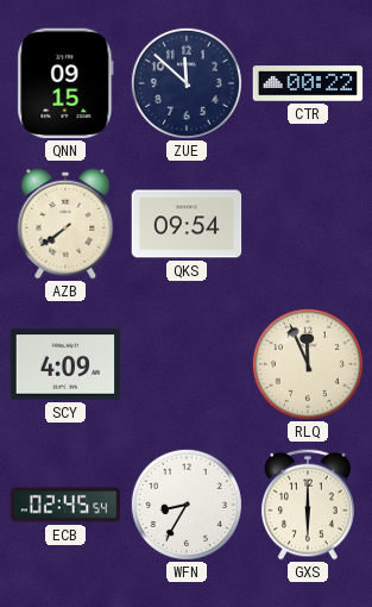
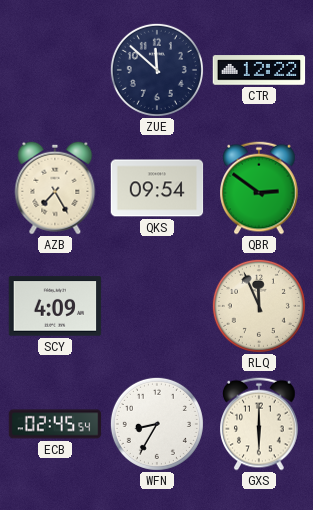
QNN: 09:15 -> none
CTR: 00:22 -> 12:22
AZB: 7:39 -> 7:25
QBR: none -> 2:51
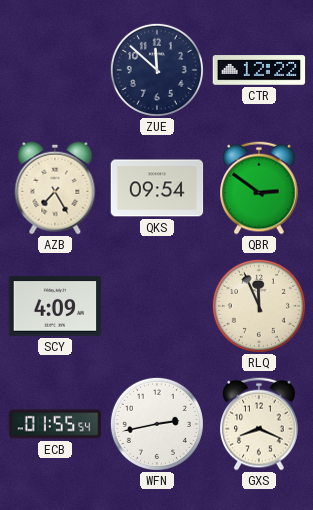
ECB: 02:45 -> 01:55
WFN: 8:35 -> 2:43
GXS: 6:00 -> 8:19
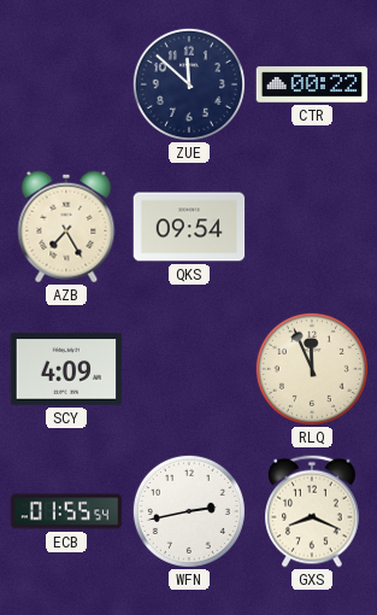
CTR: 12:22 -> 00:22
QBR: 2:51 -> none
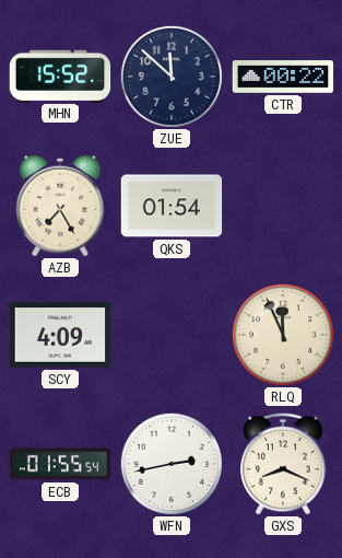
MHN: none -> 15:52
QKS: 09:54 -> 01:54
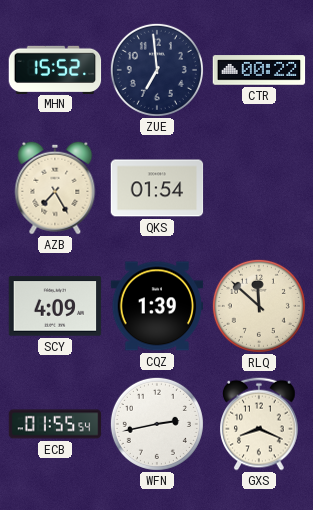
ZUE: 11:52 -> 6:59
CQZ: none -> 1:39
RLQ: 11:56 -> 11:52
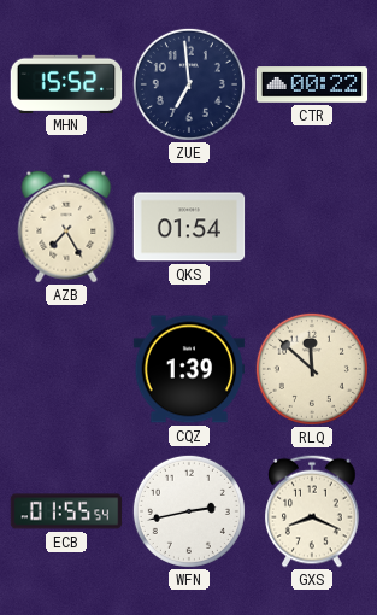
SCY: 4:09 -> none
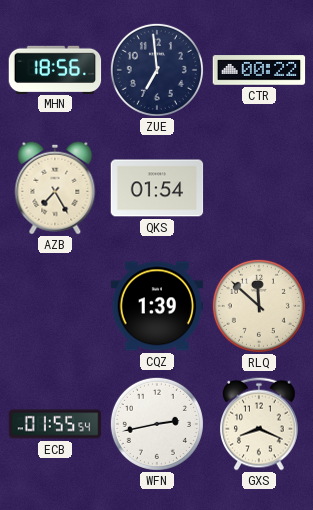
MHN: 15:52 -> 18:56
